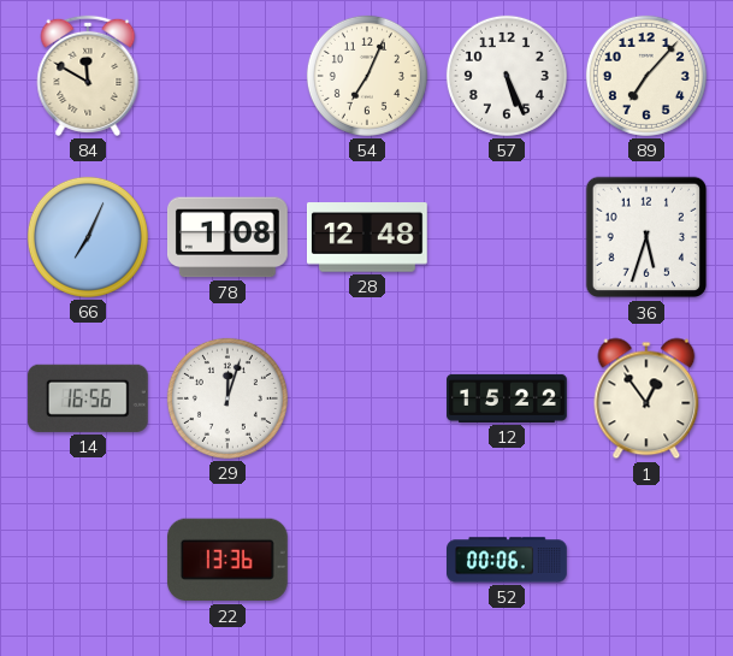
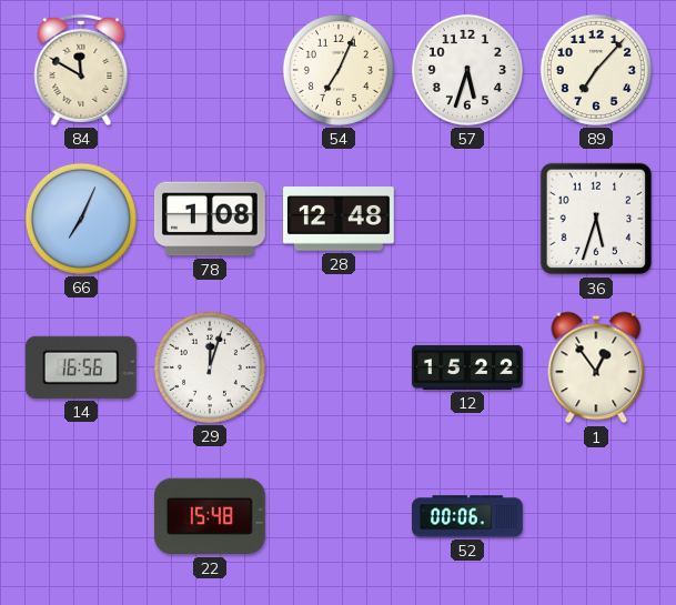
57: 5:26 -> 5:33
22: 13:36 -> 15:48
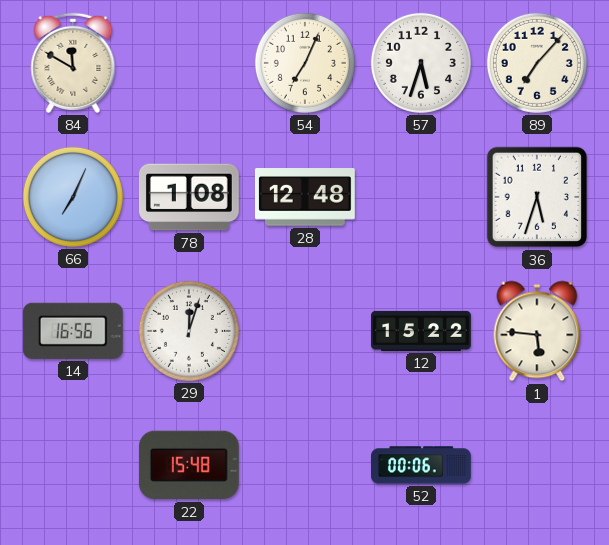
1: 12:54 -> 5:46
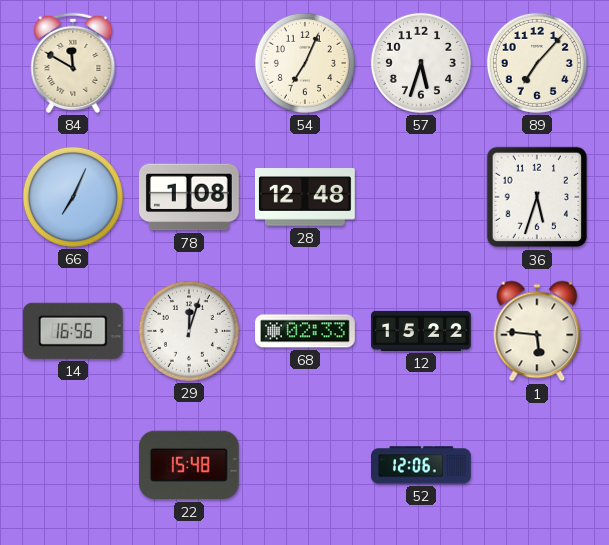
68: none -> 02:33
52: 00:06 -> 12:06
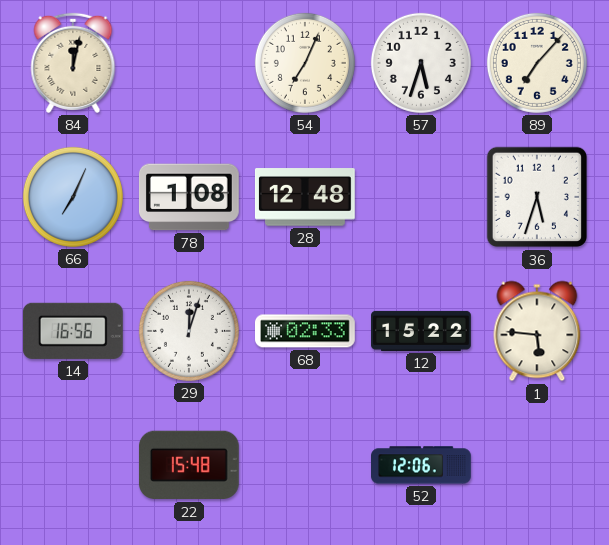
84: 11:50 -> 12:02
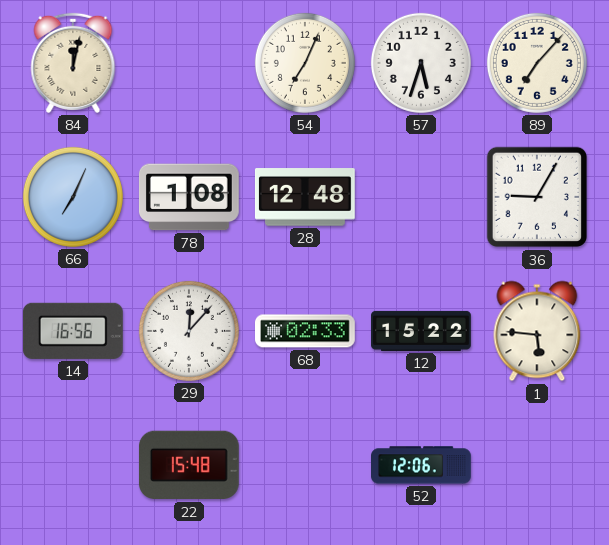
36: 5:33 -> 9:05
29: 12:03 -> 12:07
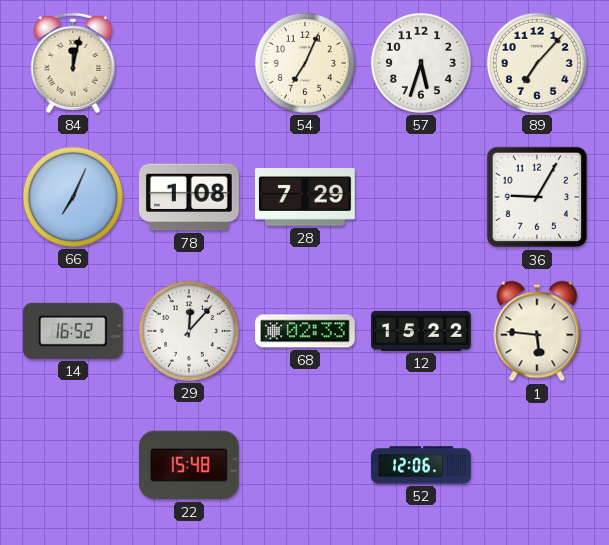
28: 12:48 -> 7:29
14: 16:56 -> 16:52
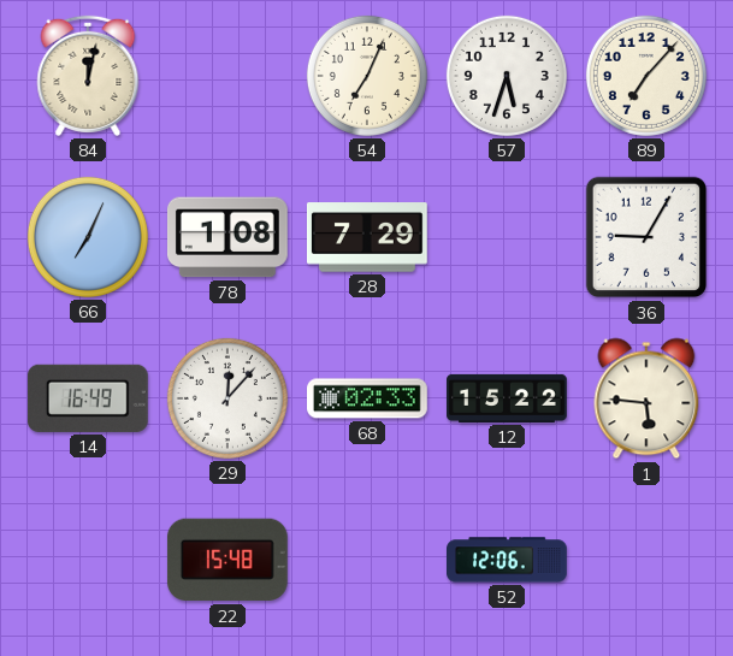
14: 16:52 -> 16:49
